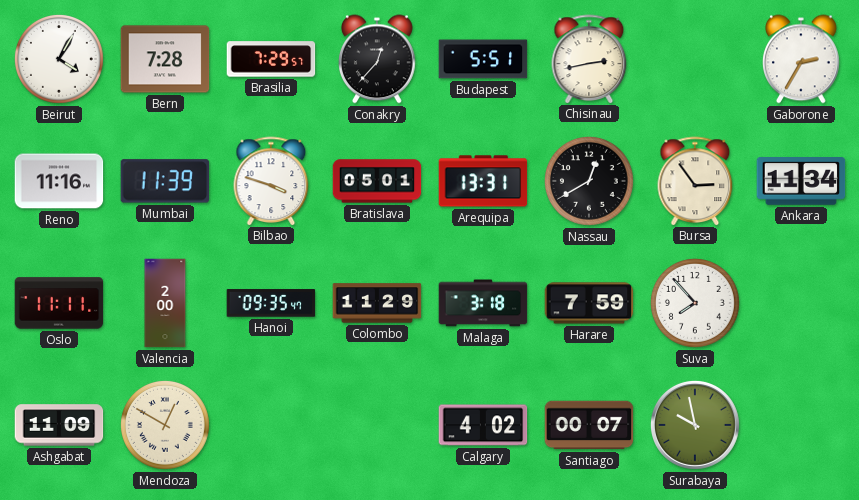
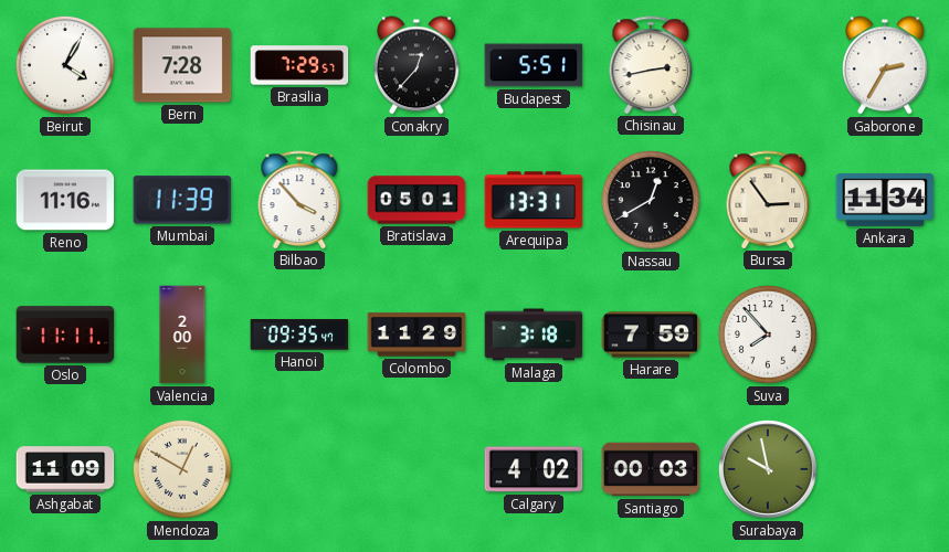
Bilbao: 3:48 -> 3:53
Santiago: 00:07 -> 00:03
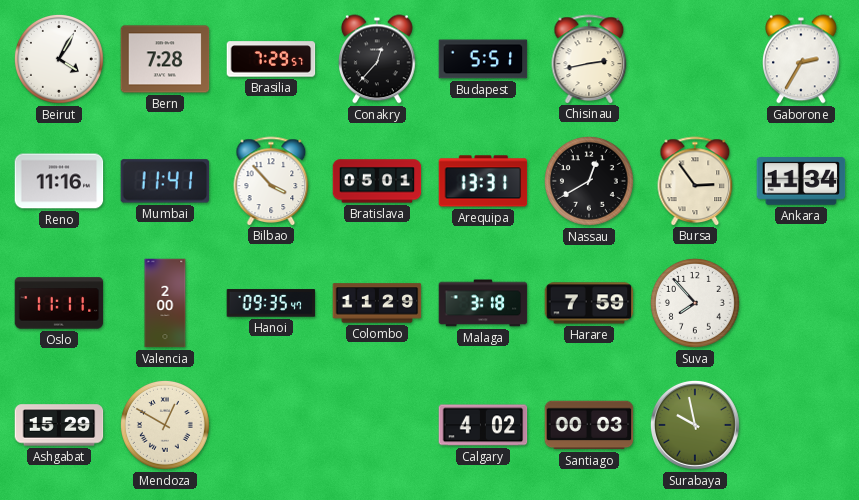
Mumbai: 11:39 -> 11:41
Ashgabat: 11:09 -> 15:29
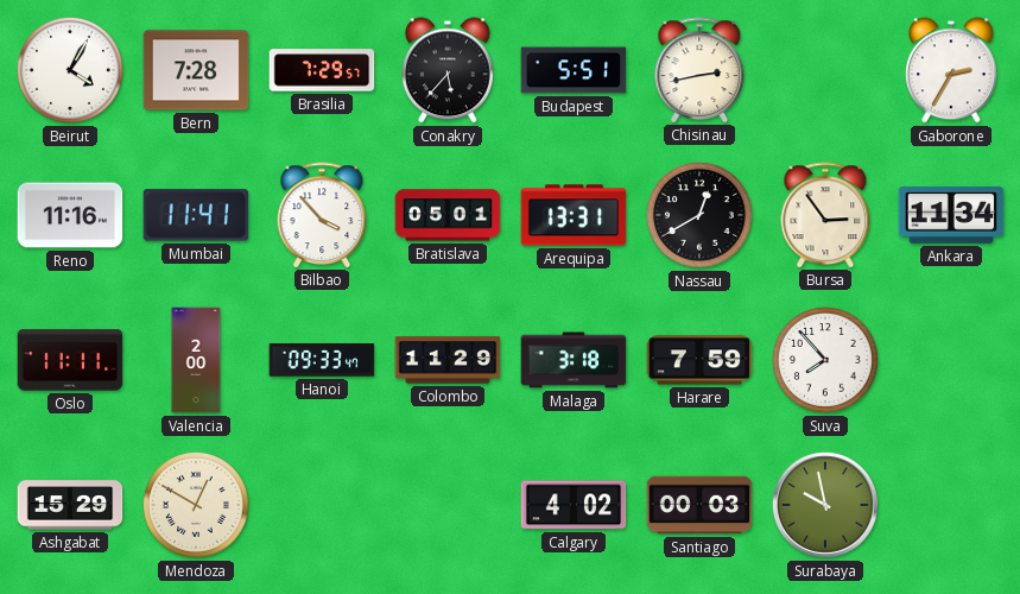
Conakry: 12:37 -> 5:37
Hanoi: 09:35 -> 09:33
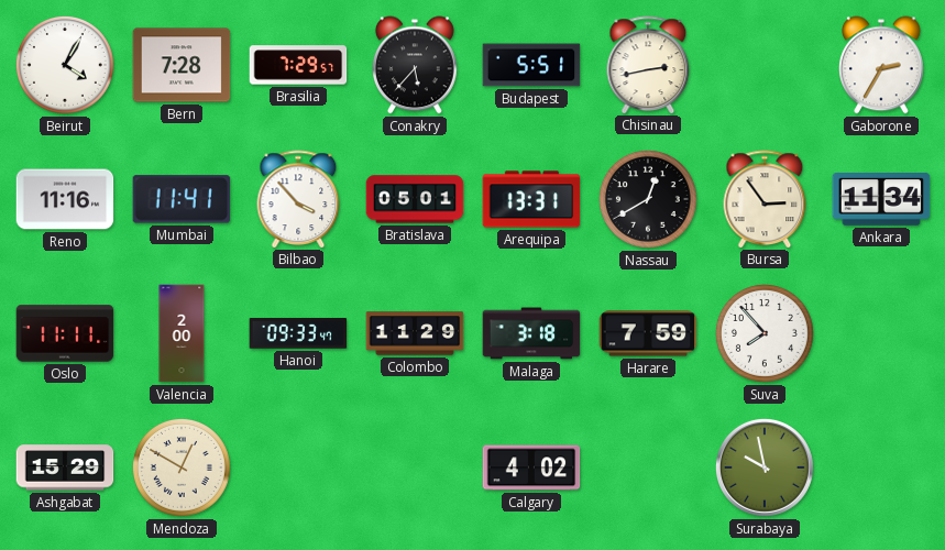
Santiago: 00:03 -> none
